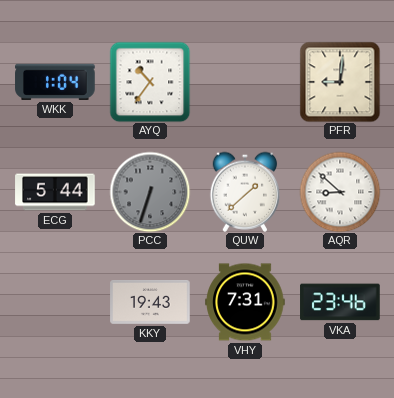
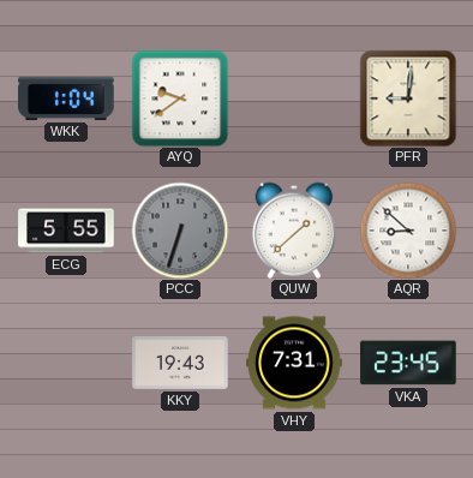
AYQ: 10:36 -> 9:39
ECG: 5:44 -> 5:55
VKA: 23:46 -> 23:45
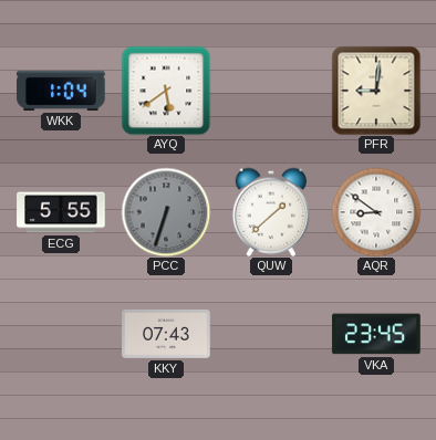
AYQ: 9:39 -> 5:39
AQR: 8:52 -> 8:51
KKY: 19:43 -> 07:43
VHY: 7:31 -> none
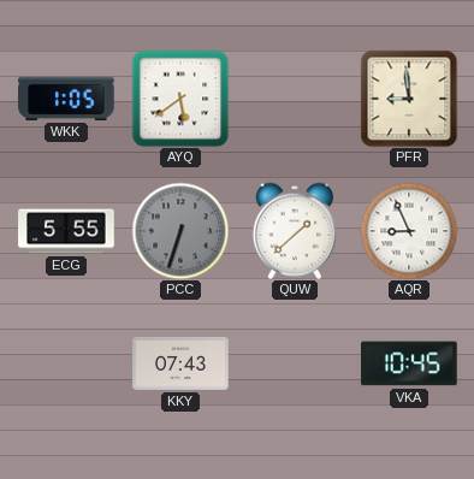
WKK: 1:04 -> 1:05
PFR: 9:01 -> 8:59
AQR: 8:51 -> 8:56
VKA: 23:45 -> 10:45
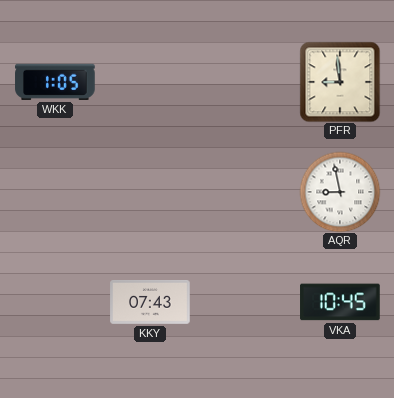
AYQ: 5:39 -> none
ECG: 5:55 -> none
PCC: 6:33 -> none
QUW: 1:38 -> none
AQR: 8:56 -> 8:58
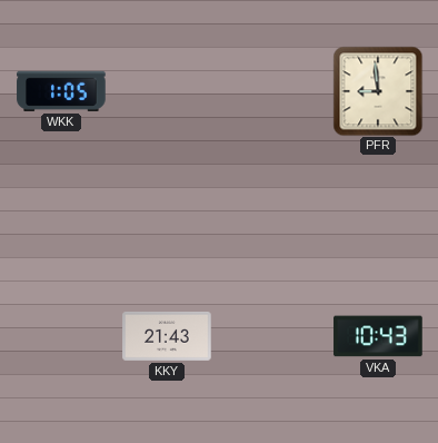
AQR: 8:58 -> none
KKY: 07:43 -> 21:43
VKA: 10:45 -> 10:43
